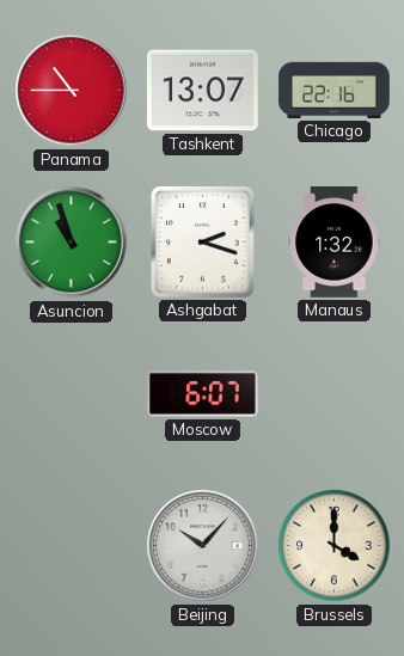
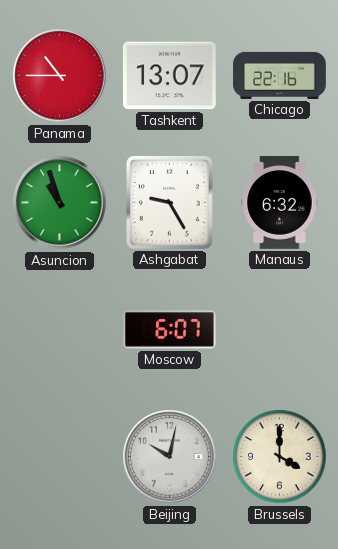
Ashgabat: 2:18 -> 9:25
Manaus: 1:32 -> 6:32
Beijing: 10:07 -> 10:02
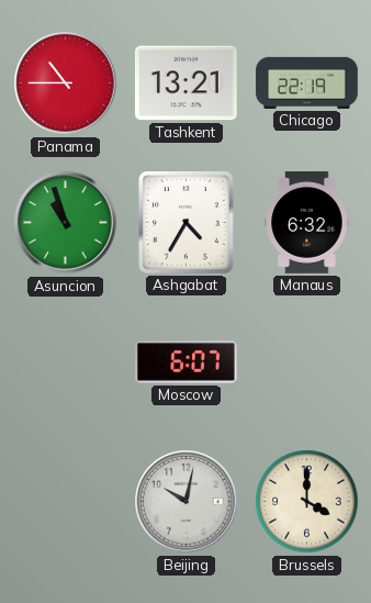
Tashkent: 13:07 -> 13:21
Chicago: 22:16 -> 22:19
Ashgabat: 9:25 -> 4:35
